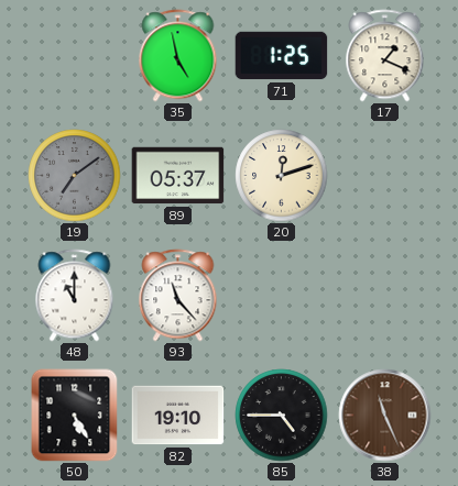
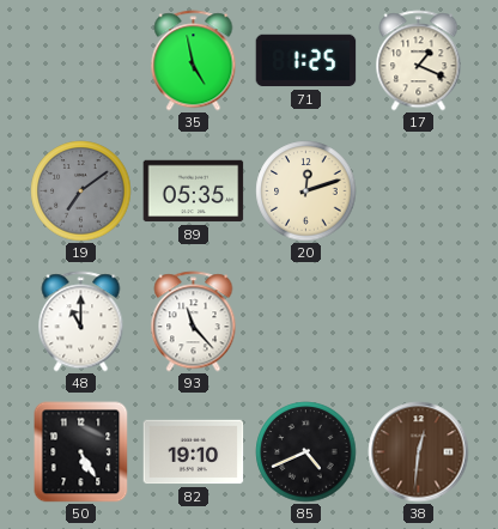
89: 05:37 -> 05:35
85: 4:45 -> 4:41
38: 11:26 -> 12:31
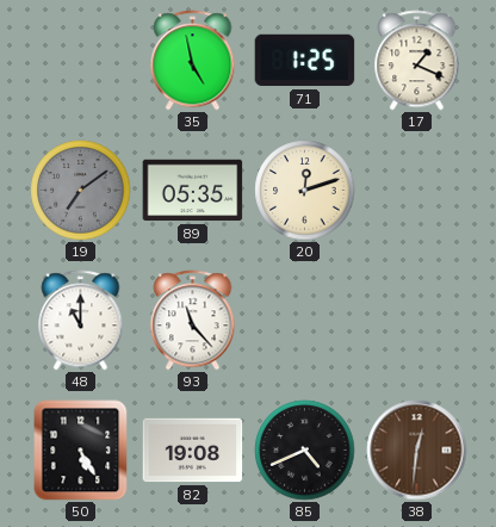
82: 19:10 -> 19:08
